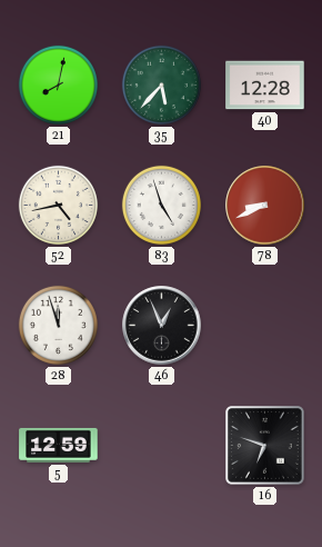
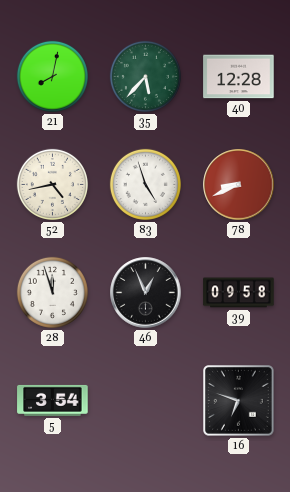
39: none -> 09:58
5: 12:59 -> 3:54
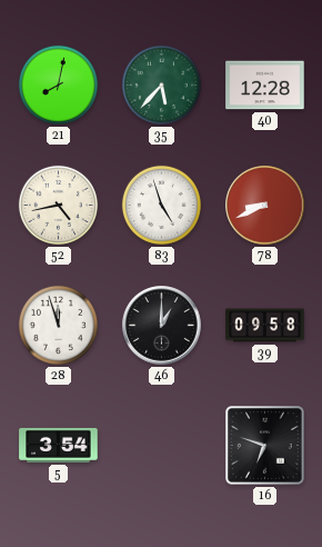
46: 12:56 -> 1:00
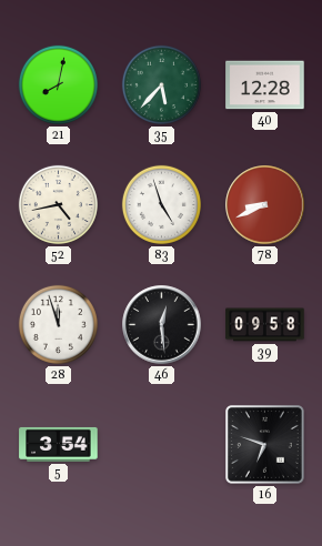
46: 1:00 -> 12:29
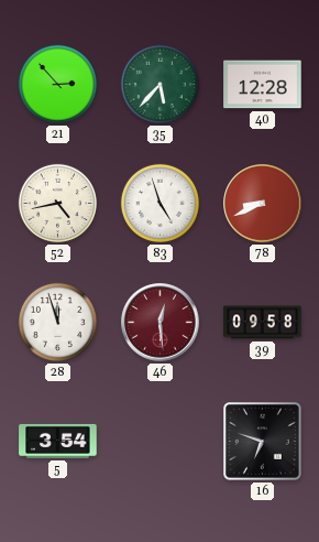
21: 8:02 -> 2:53
46 dial: black -> burgundy
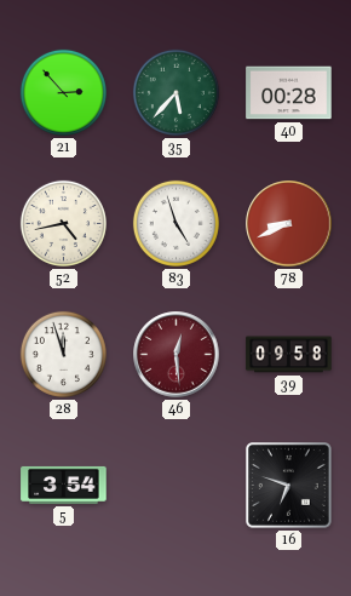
40: 12:28 -> 00:28
